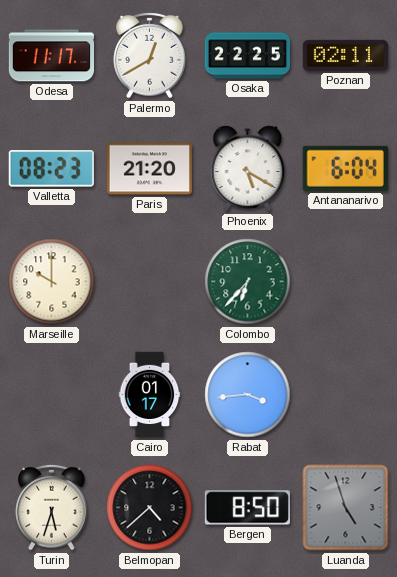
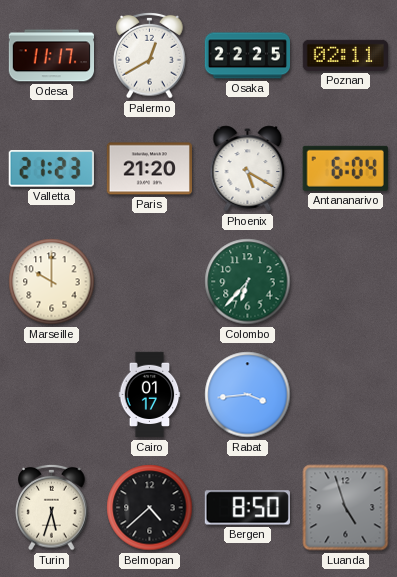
Valletta: 08:23 -> 21:23
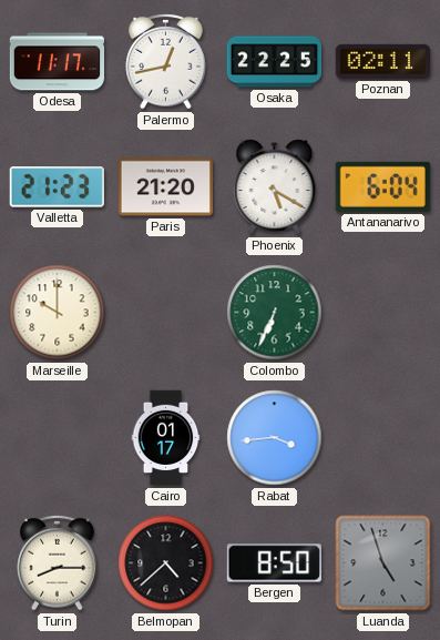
Palermo: 12:40 -> 12:43
Colombo: 6:37 -> 6:34
Turin: 5:33 -> 8:15
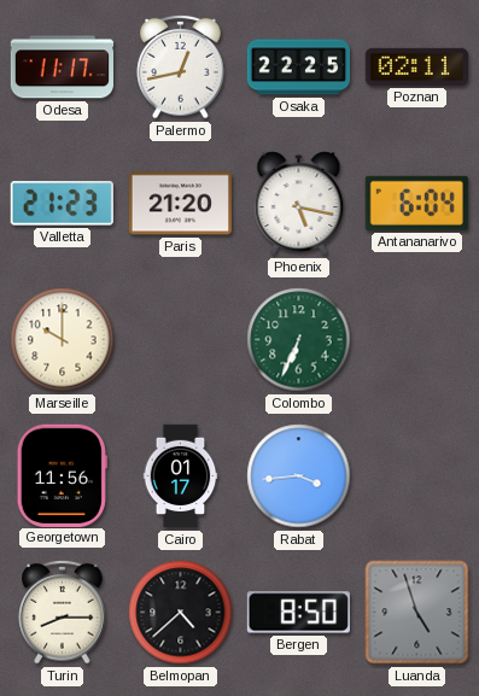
Phoenix: 5:20 -> 5:17
Georgetown: none -> 11:56
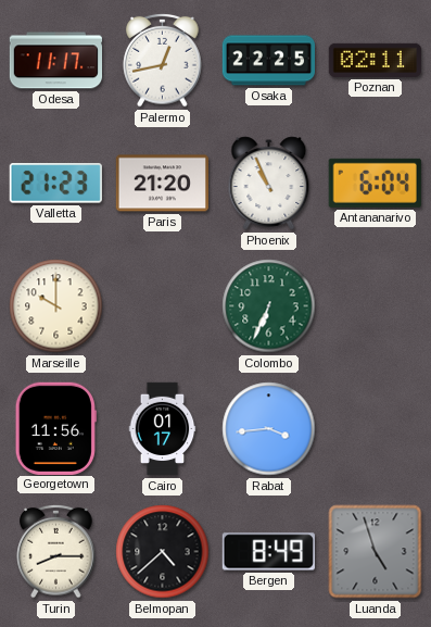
Phoenix: 5:17 -> 10:56
Bergen: 8:50 -> 8:49
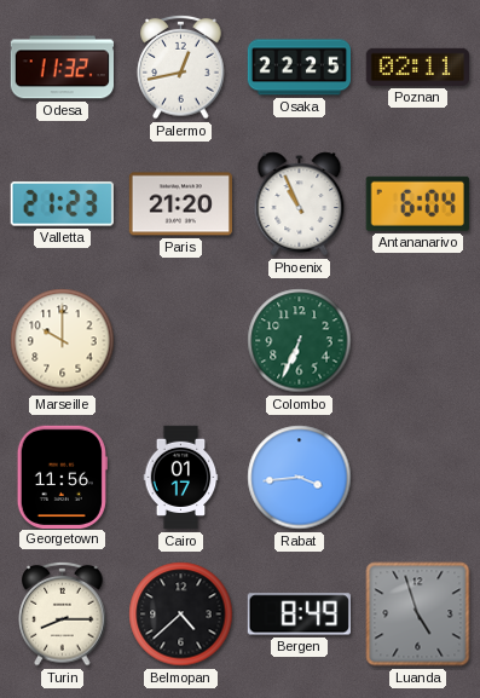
Odesa: 11:17 -> 11:32
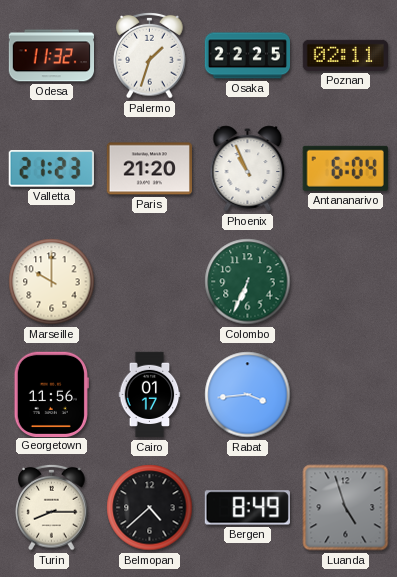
Palermo: 12:43 -> 1:33
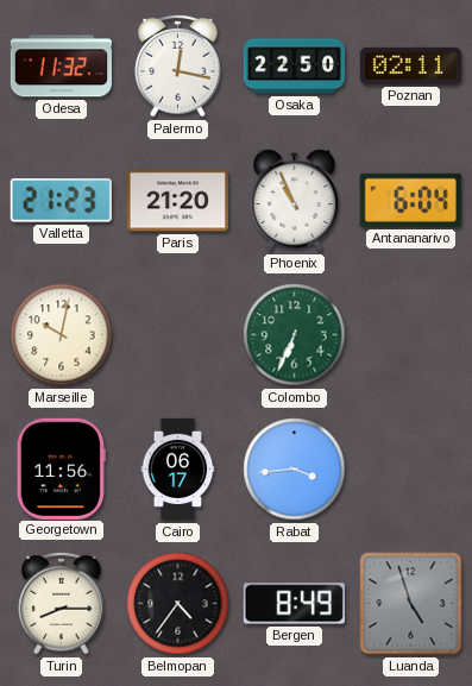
Palermo: 1:33 -> 12:17
Osaka: 22:25 -> 22:50
Marseille: 10:00 -> 10:02
Cairo: 01:17 -> 06:17
Belmopan: 4:38 -> 4:36
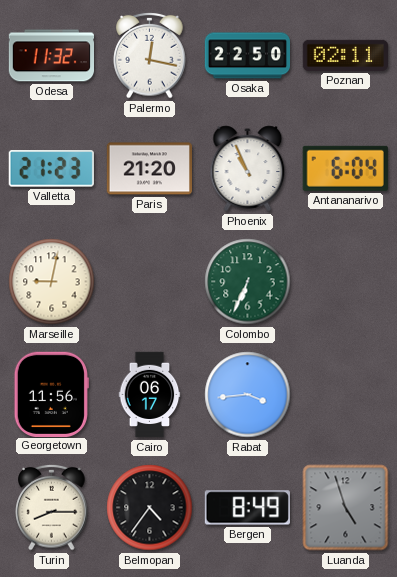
Marseille: 10:02 -> 9:02
